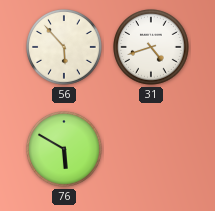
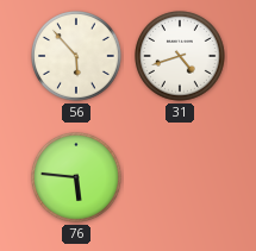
76: 5:50 -> 5:46
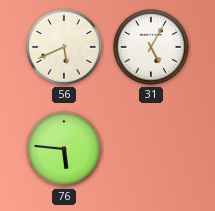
56: 5:53 -> 5:41
31: 4:42 -> 5:05
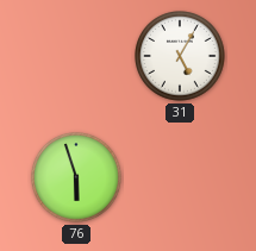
56: 5:41 -> none
76: 5:46 -> 5:57
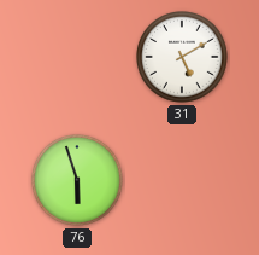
31: 5:05 -> 5:10
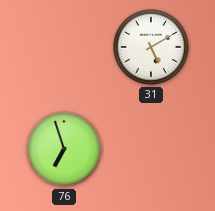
76: 5:57 -> 6:57
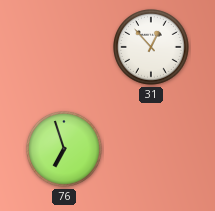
31: 5:10 -> 12:53
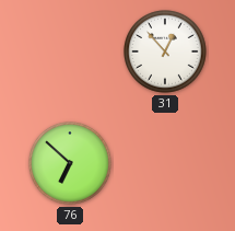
76: 6:57 -> 6:52
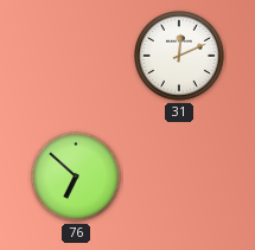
31: 12:53 -> 12:11
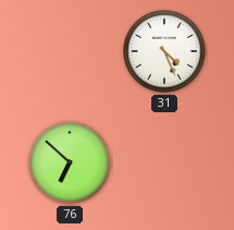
31: 12:11 -> 4:26
